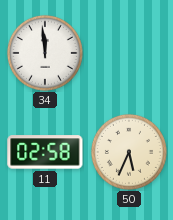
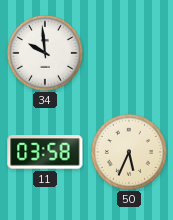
34: 11:59 -> 9:59
11: 02:58 -> 03:58
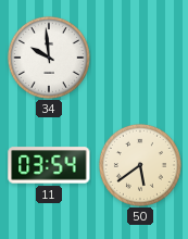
11: 03:58 -> 03:54
50: 5:34 -> 5:39
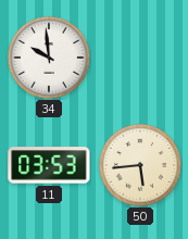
11: 03:54 -> 03:53
50: 5:39 -> 5:44
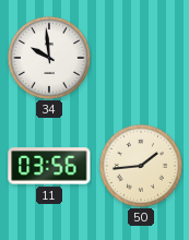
11: 03:53 -> 03:56
50: 5:44 -> 1:44
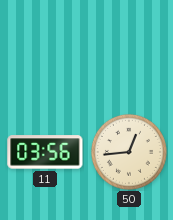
34: 9:59 -> none
50: 1:44 -> 12:44
